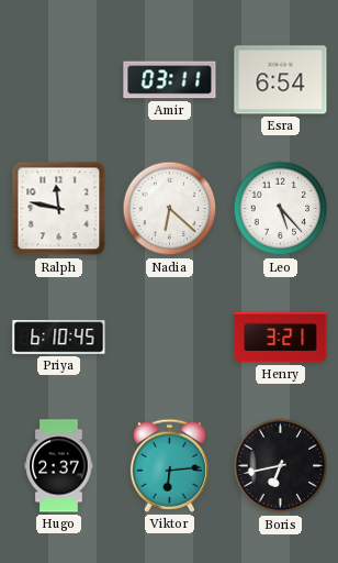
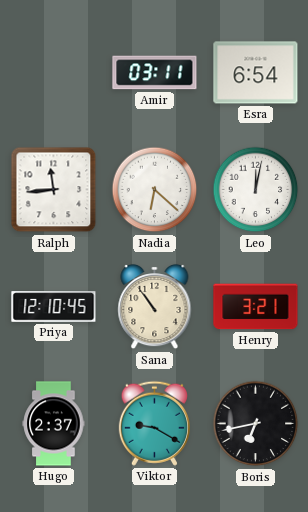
Ralph: 11:47 -> 11:44
Leo: 5:23 -> 12:02
Priya: 6:10 -> 12:10
Sana: none -> 10:54
Viktor: 6:14 -> 9:20
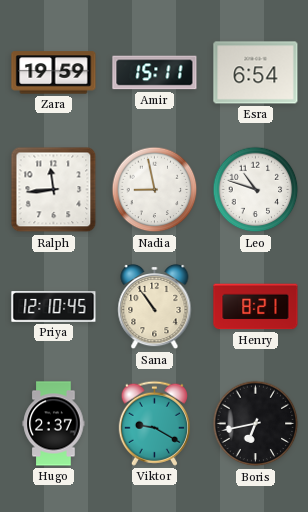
Zara: none -> 19:59
Amir: 03:11 -> 15:11
Nadia: 6:22 -> 8:58
Leo: 12:02 -> 10:48
Henry: 3:21 -> 8:21
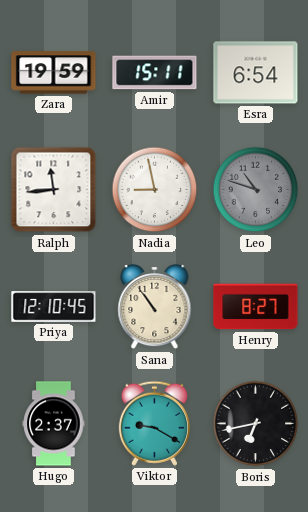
Leo dial: white -> grey
Henry: 8:21 -> 8:27
